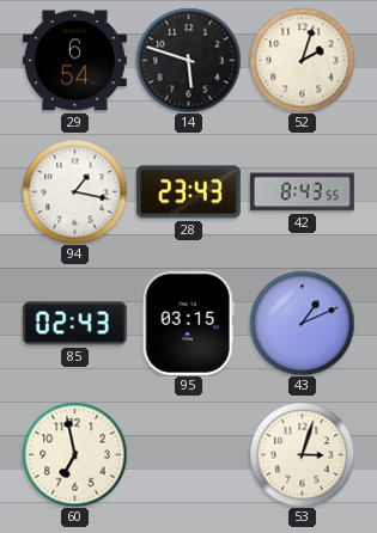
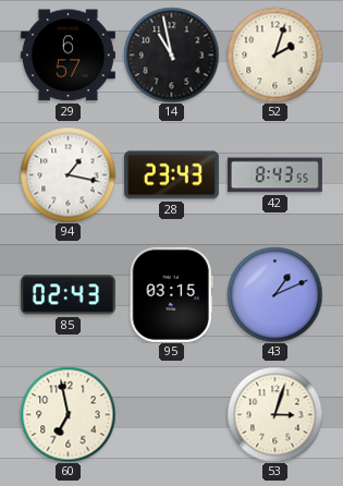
29: 6:54 -> 6:57
14: 5:48 -> 10:58
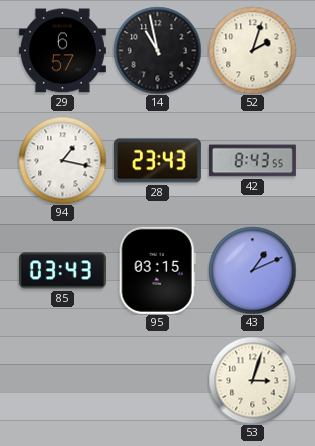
85: 02:43 -> 03:43
60: 6:58 -> none
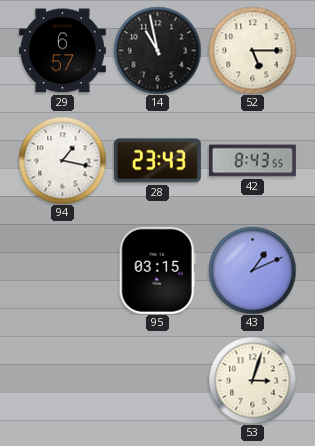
52: 2:03 -> 5:15
85: 03:43 -> none
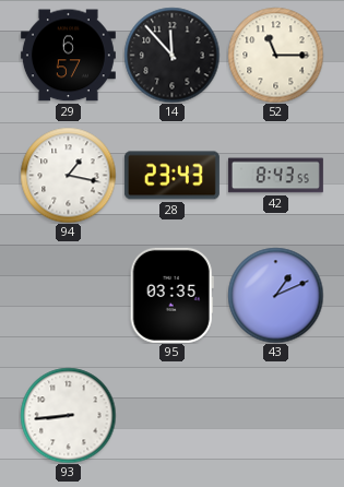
14: 10:58 -> 11:53
52: 5:15 -> 11:15
95: 03:15 -> 03:35
93: none -> 8:44
53: 3:03 -> none
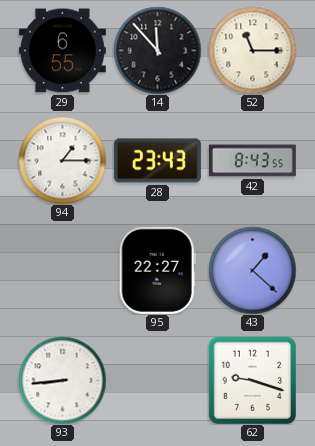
29: 6:57 -> 6:55
94: 1:17 -> 1:15
95: 03:35 -> 22:27
43: 1:11 -> 1:22
62: none -> 9:18
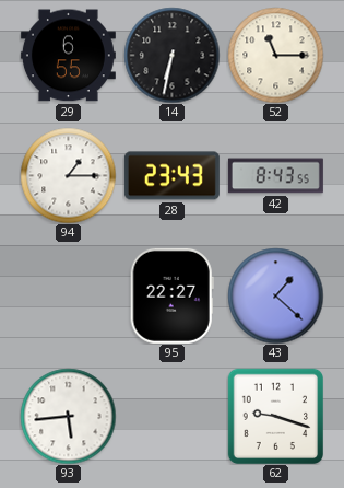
14: 11:53 -> 6:32
93: 8:44 -> 5:44
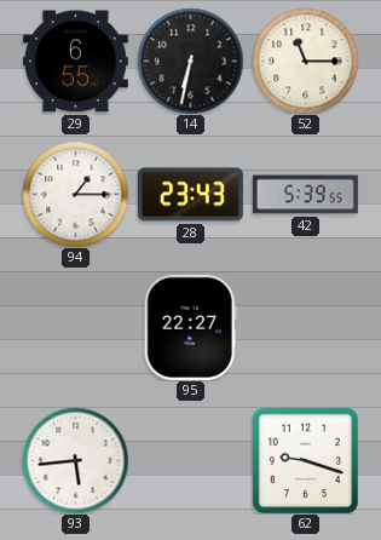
42: 8:43 -> 5:39
43: 1:22 -> none
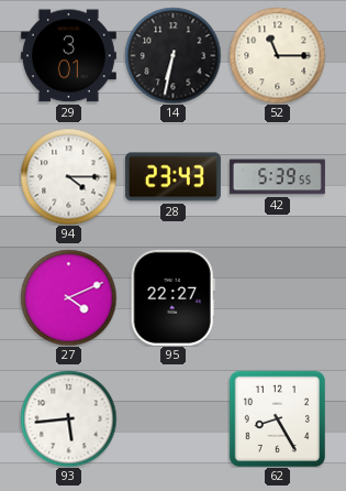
29: 6:55 -> 3:01
94: 1:15 -> 4:15
27: none -> 4:11
62: 9:18 -> 8:25
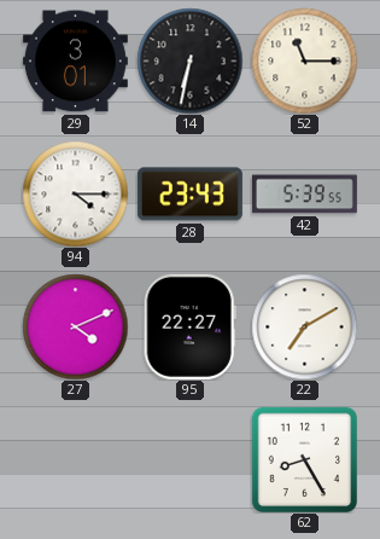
22: none -> 7:10
93: 5:44 -> none
